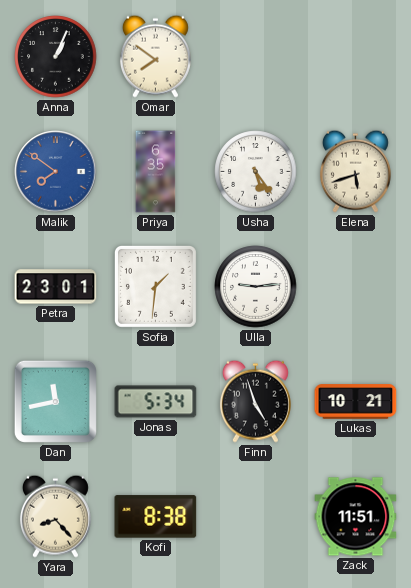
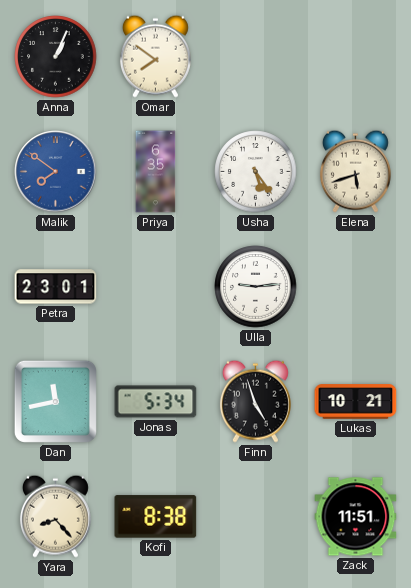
Sofia: 1:31 -> none
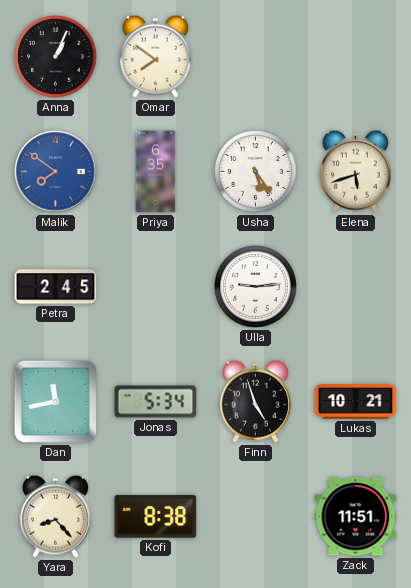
Petra: 23:01 -> 2:45
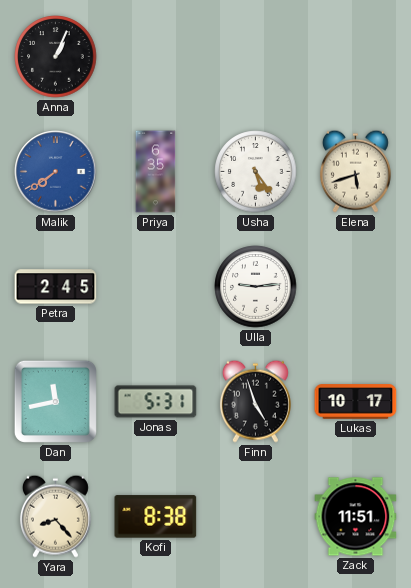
Omar: 7:51 -> none
Malik: 7:51 -> 7:39
Jonas: 5:34 -> 5:31
Lukas: 10:21 -> 10:17
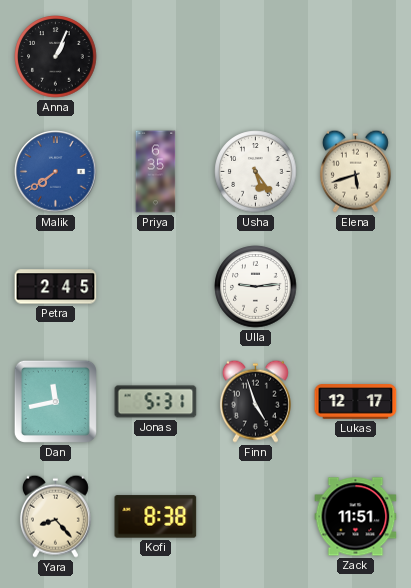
Lukas: 10:17 -> 12:17
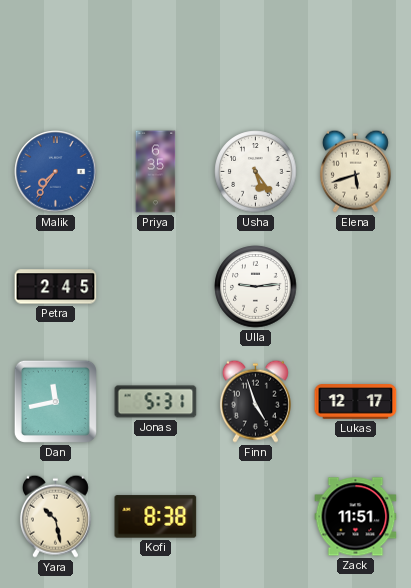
Anna: 1:04 -> none
Malik: 7:39 -> 7:36
Yara: 8:23 -> 10:28
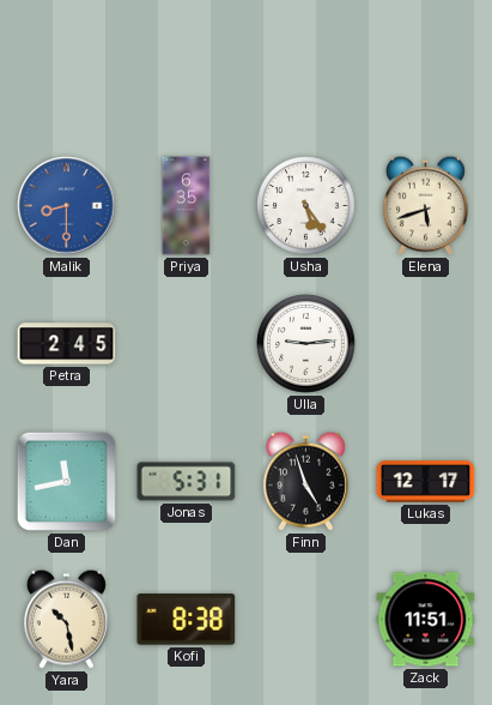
Malik: 7:36 -> 8:30
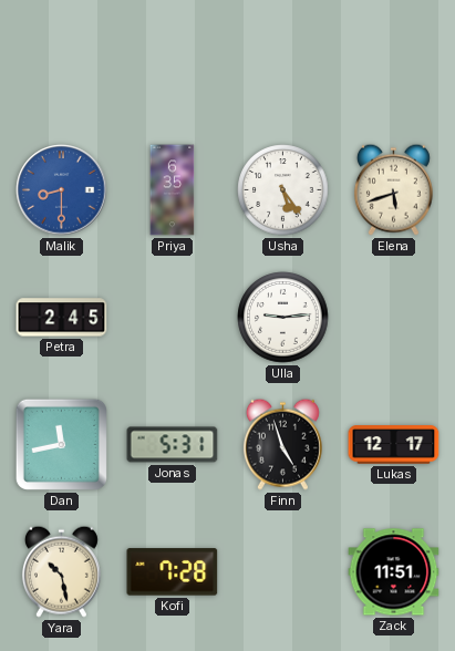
Kofi: 8:38 -> 7:28
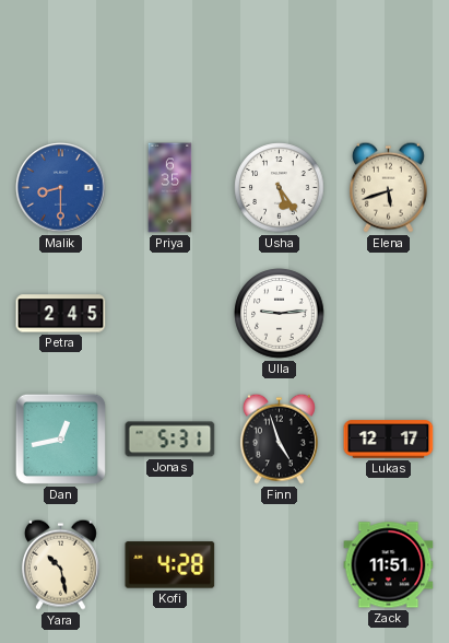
Dan: 11:43 -> 12:43
Kofi: 7:28 -> 4:28
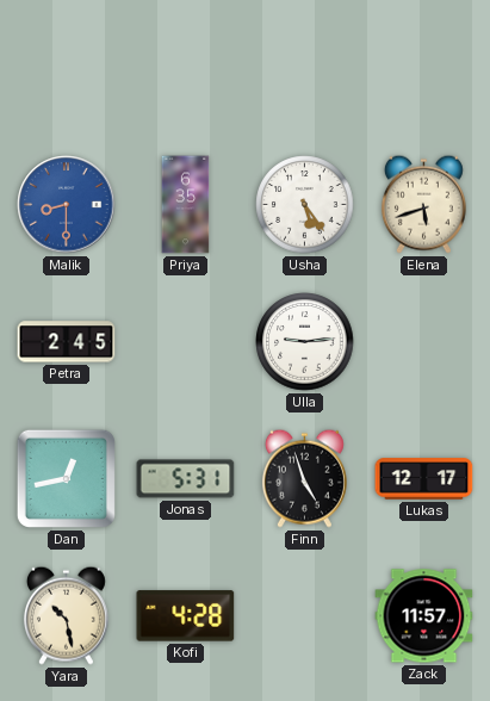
Zack: 11:51 -> 11:57
